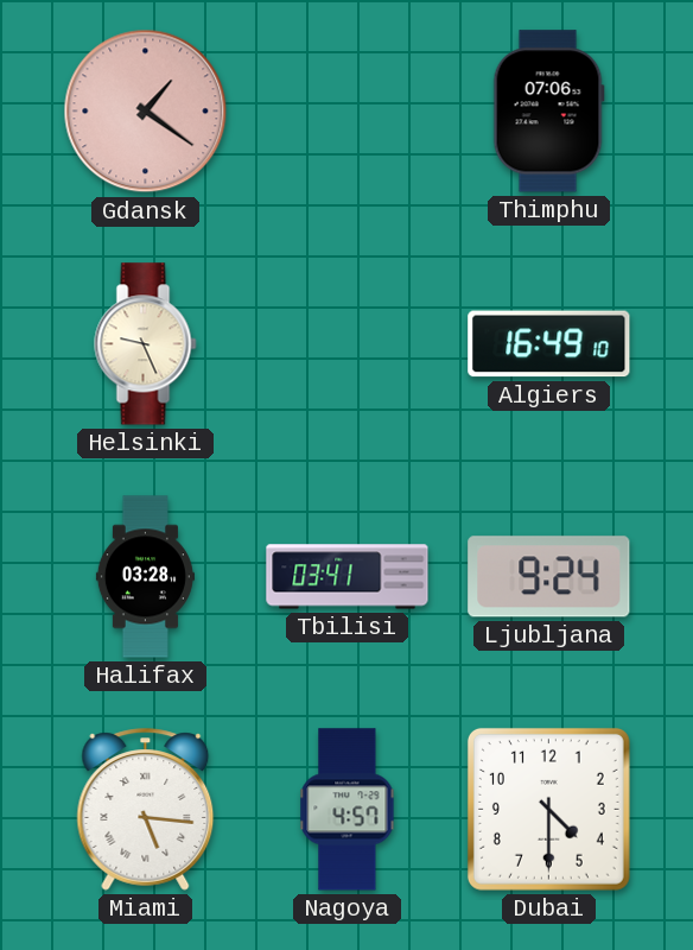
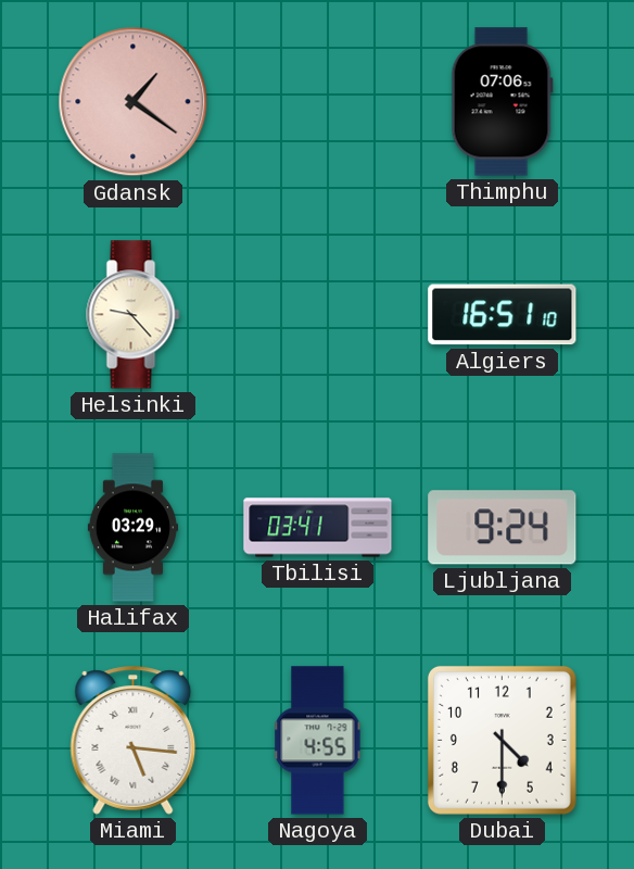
Helsinki: 9:26 -> 9:23
Algiers: 16:49 -> 16:51
Halifax: 03:28 -> 03:29
Nagoya: 4:57 -> 4:55
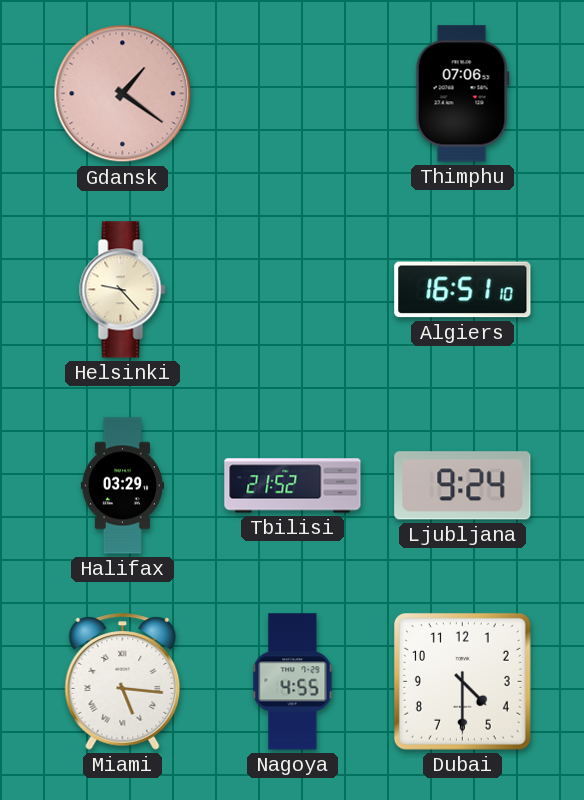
Tbilisi: 03:41 -> 21:52
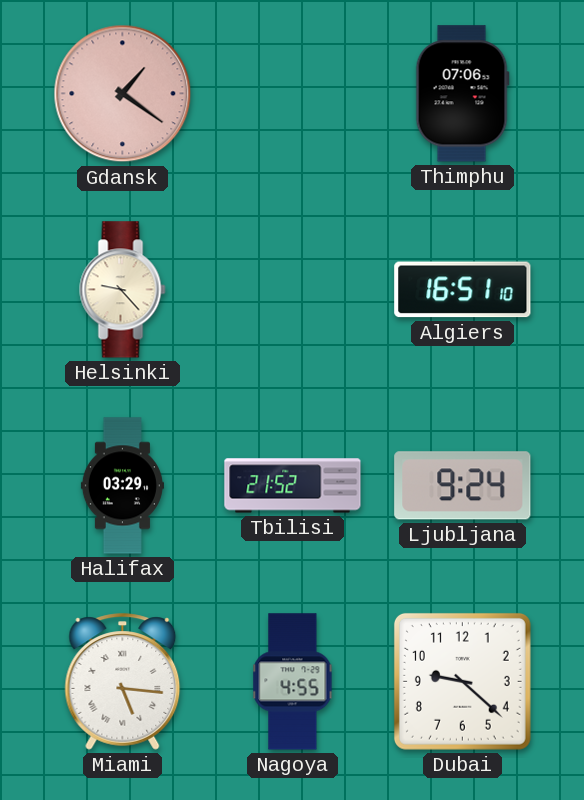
Dubai: 4:30 -> 9:22
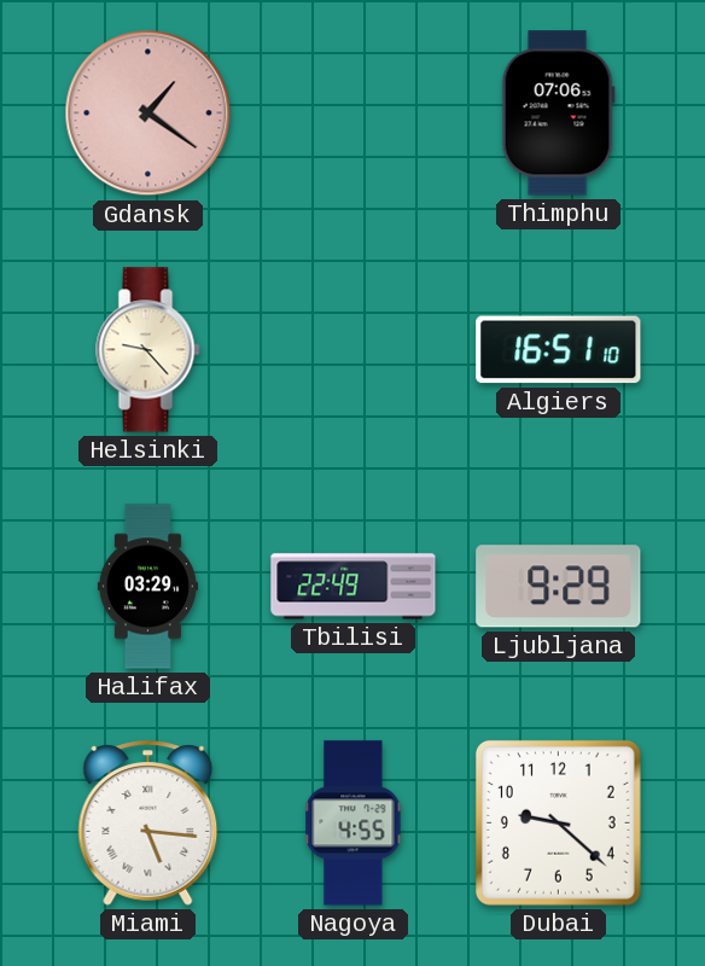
Tbilisi: 21:52 -> 22:49
Ljubljana: 9:24 -> 9:29
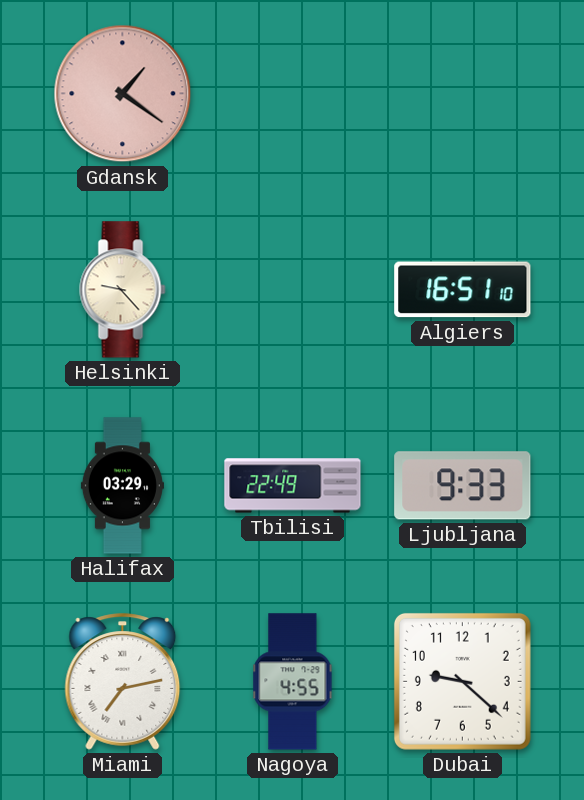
Thimphu: 07:06 -> none
Ljubljana: 9:29 -> 9:33
Miami: 5:16 -> 7:13
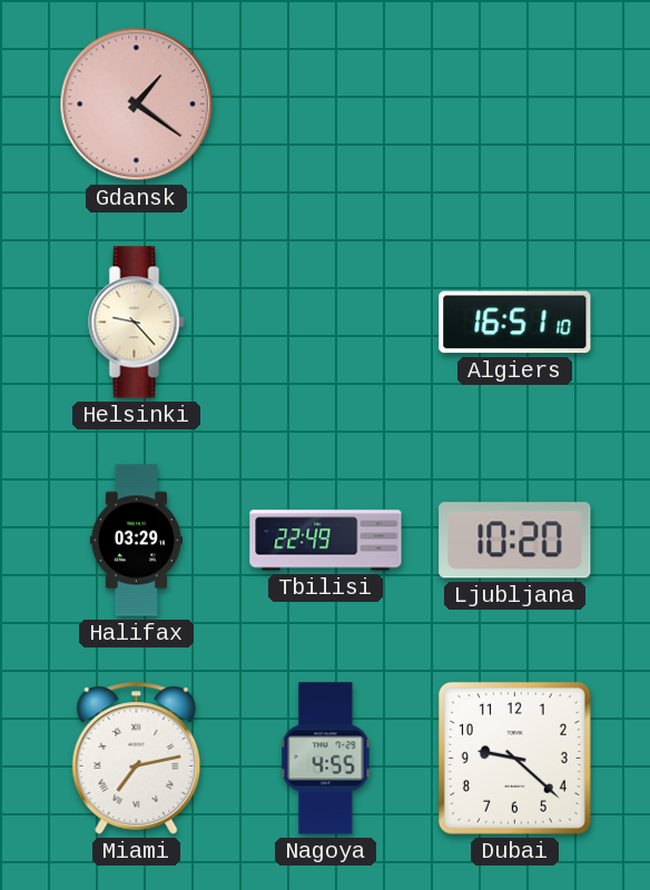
Ljubljana: 9:33 -> 10:20
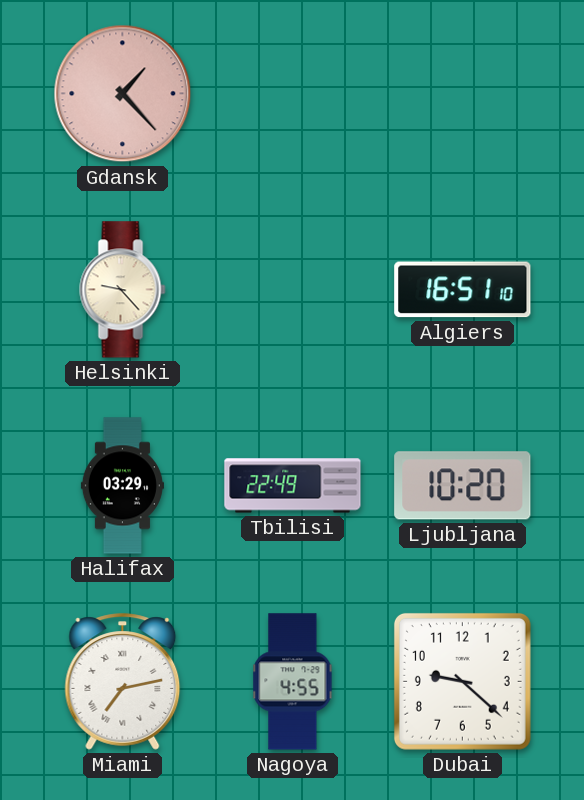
Gdansk: 1:21 -> 1:23
